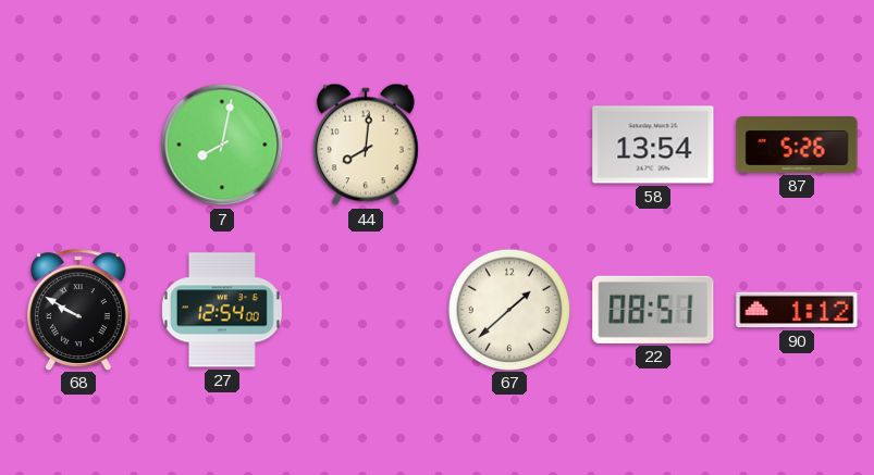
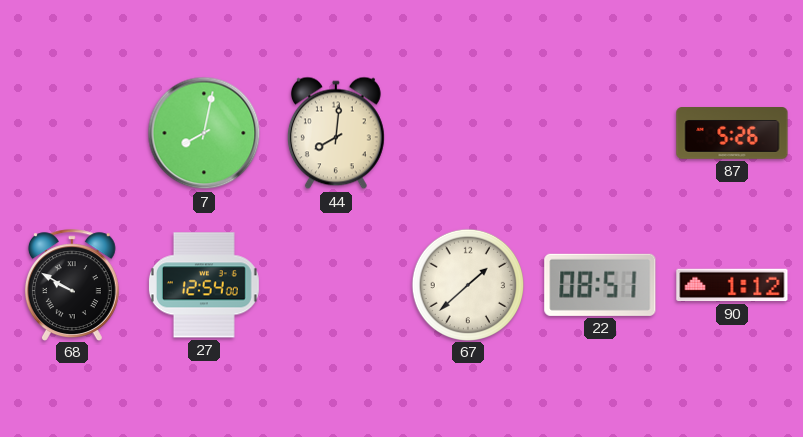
58: 13:54 -> none
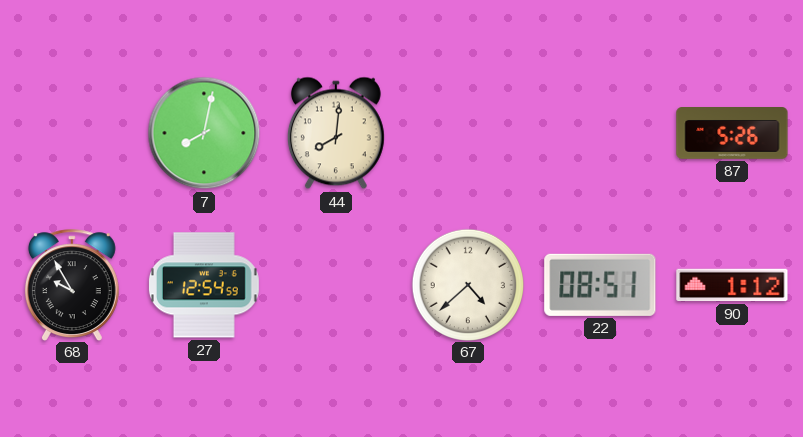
68: 9:50 -> 9:55
27: 12:54:00 -> 12:54:59
67: 1:38 -> 4:38
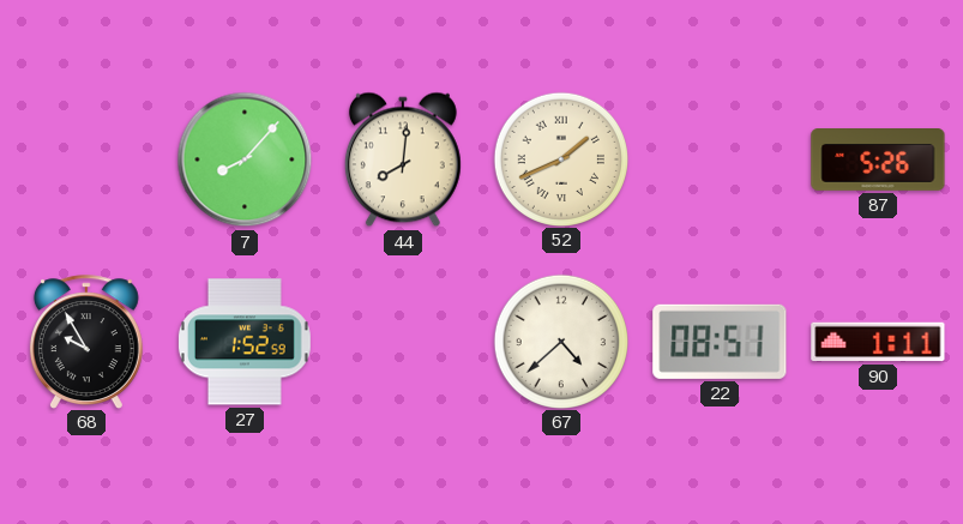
7: 8:02 -> 8:07
52: none -> 1:41
27: 12:54 -> 1:52
90: 1:12 -> 1:11
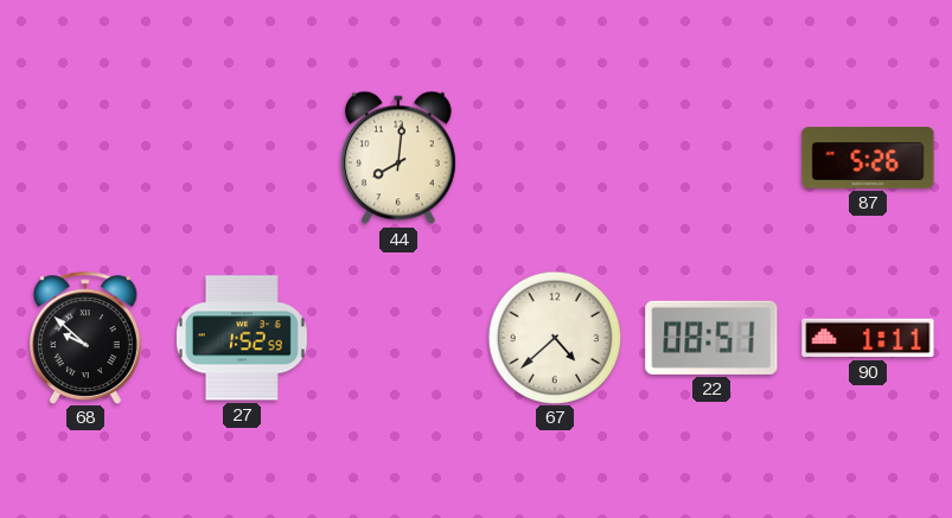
7: 8:07 -> none
52: 1:41 -> none
68: 9:55 -> 9:52
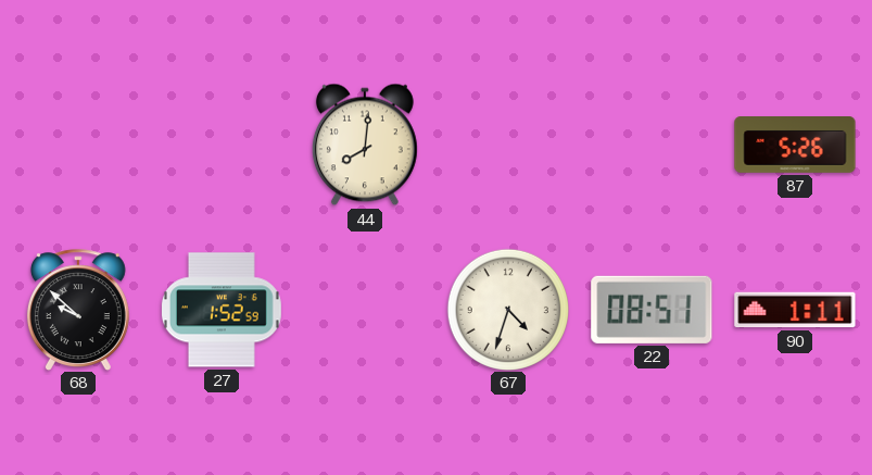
67: 4:38 -> 4:33
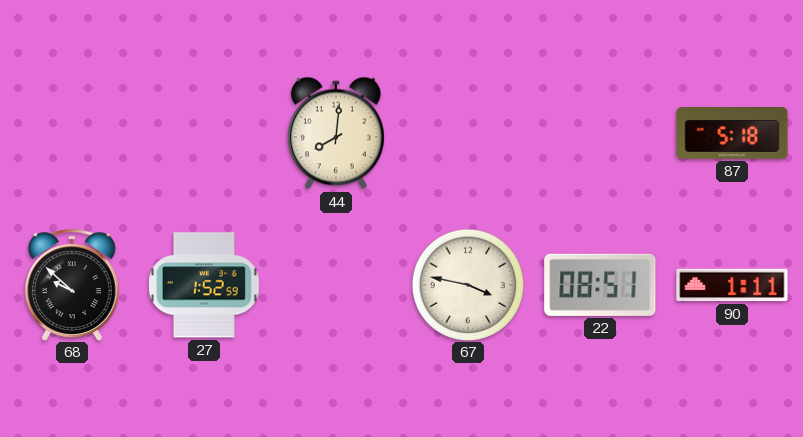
87: 5:26 -> 5:18
67: 4:33 -> 3:47
